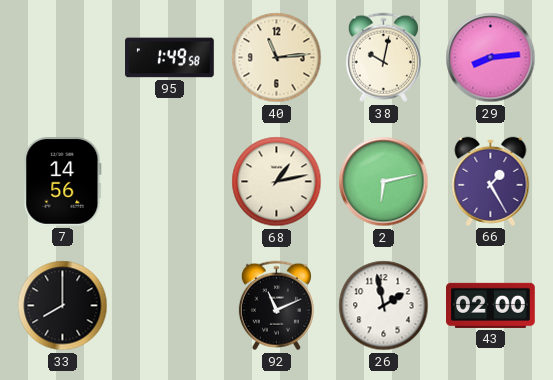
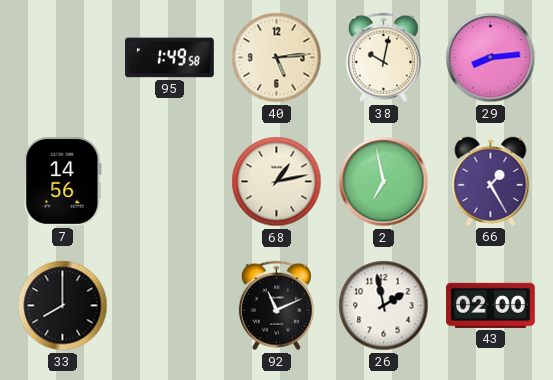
40: 11:14 -> 5:14
2: 6:13 -> 6:58
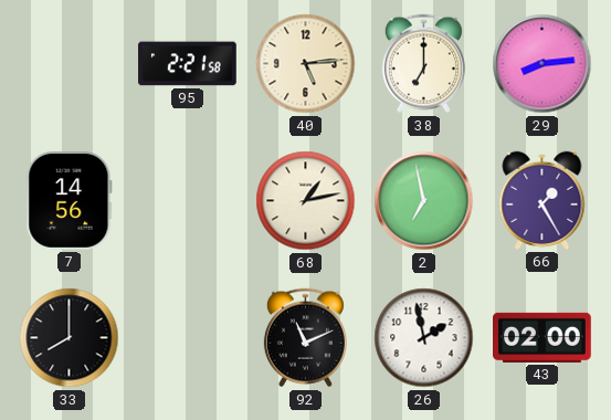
95: 1:49 -> 2:21
38: 10:02 -> 7:00
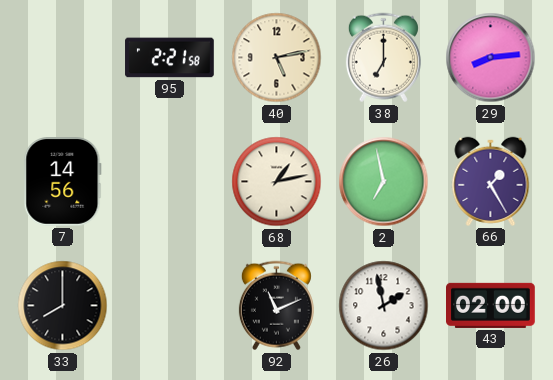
40: 5:14 -> 5:13
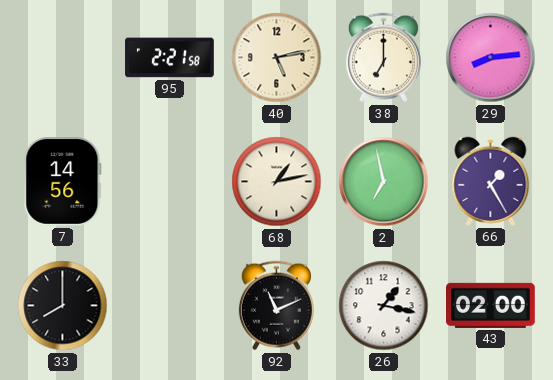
26: 1:58 -> 1:17
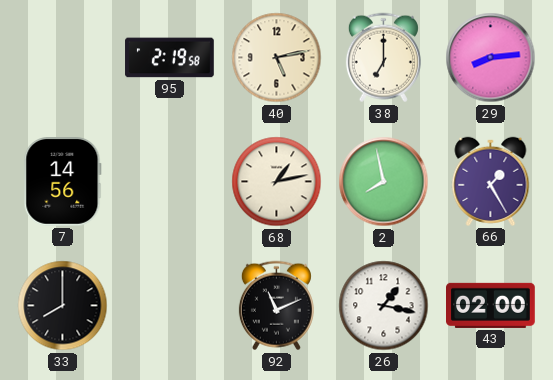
95: 2:21 -> 2:19
2: 6:58 -> 7:58
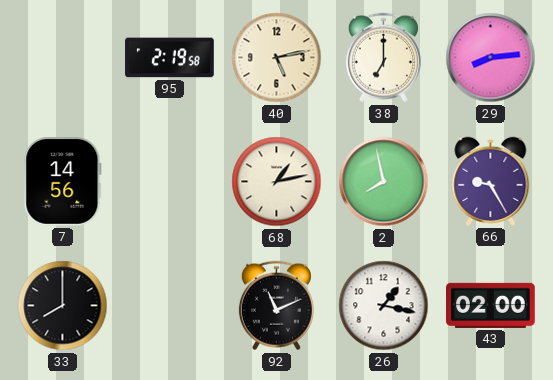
66: 1:25 -> 9:25
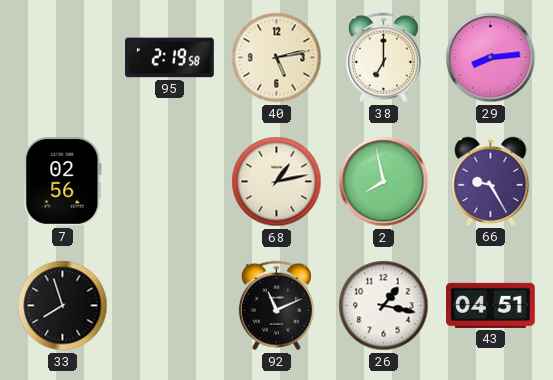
7: 14:56 -> 02:56
33: 8:00 -> 7:57
43: 02:00 -> 04:51
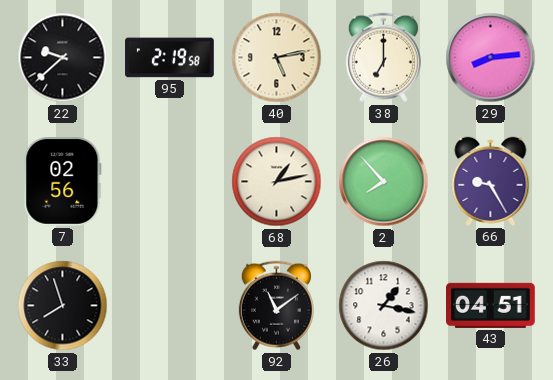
22: none -> 9:38
2: 7:58 -> 7:53
92: 11:11 -> 11:09
